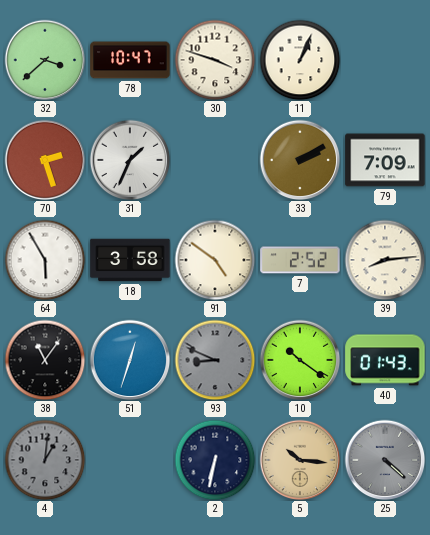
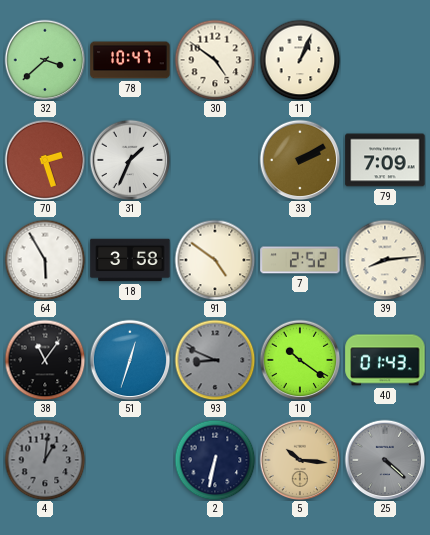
30: 3:48 -> 4:51
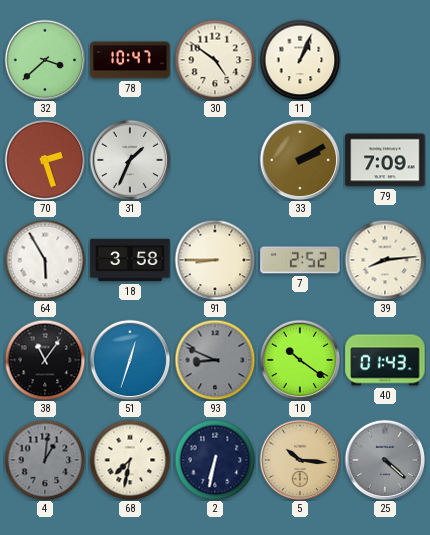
91: 4:51 -> 8:45
68: none -> 7:32
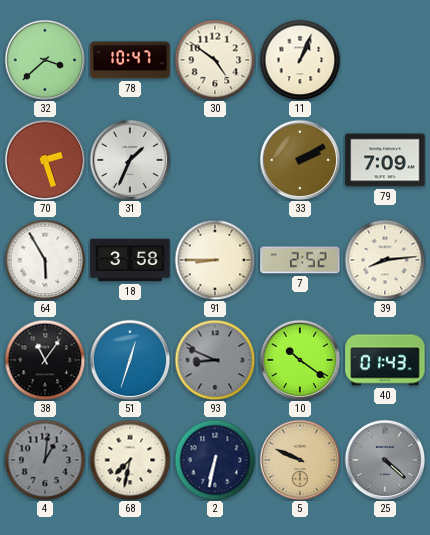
5: 10:16 -> 9:49
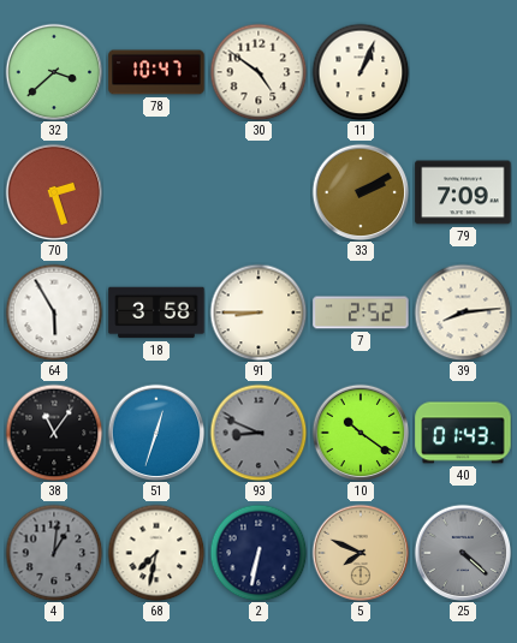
31: 1:34 -> none
5: 9:49 -> 7:49
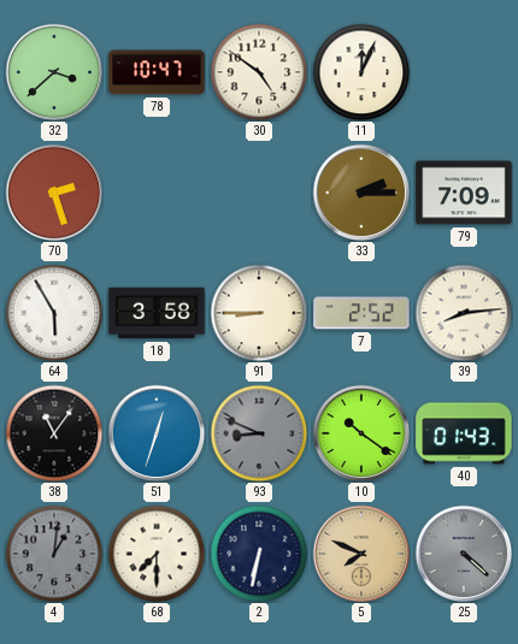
11: 1:04 -> 12:04
33: 2:10 -> 2:15
68: 7:32 -> 7:30
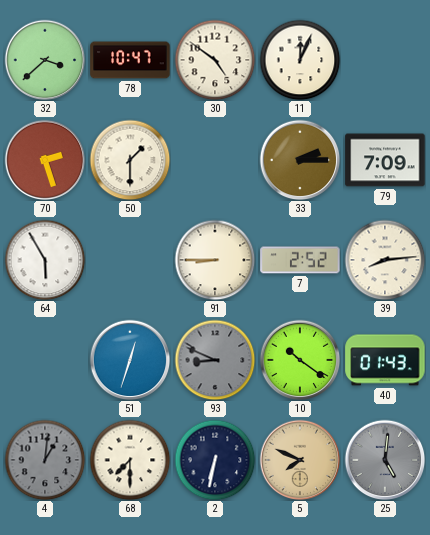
50: none -> 1:30
18: 3:58 -> none
38: 11:06 -> none
25: 4:22 -> 5:01
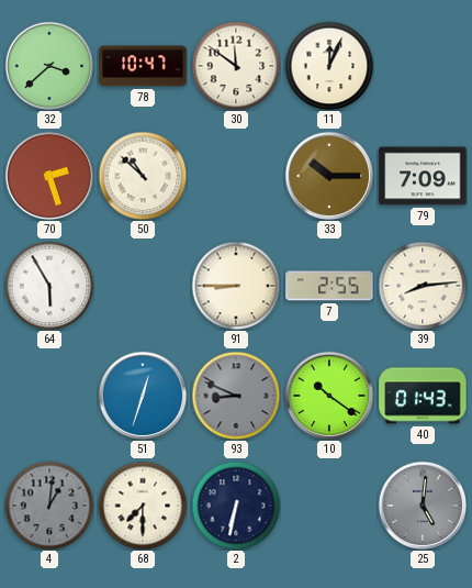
30: 4:51 -> 11:51
50: 1:30 -> 10:52
33: 2:15 -> 10:15
7: 2:52 -> 2:55
5: 7:49 -> none
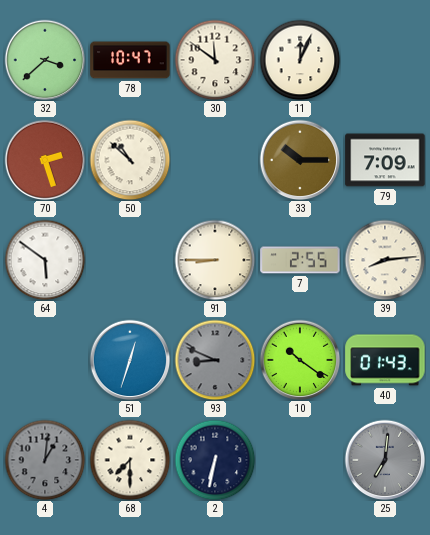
64: 5:55 -> 5:51
25: 5:01 -> 7:01
